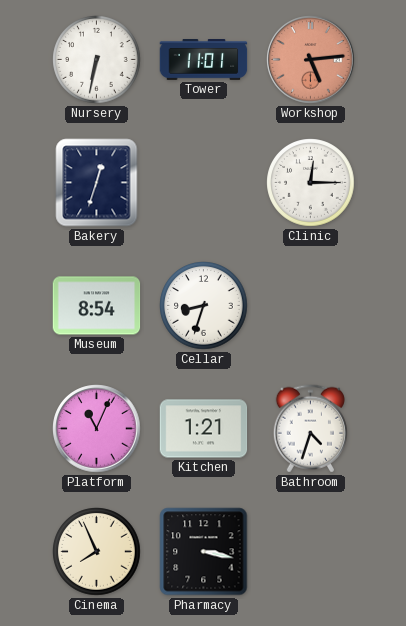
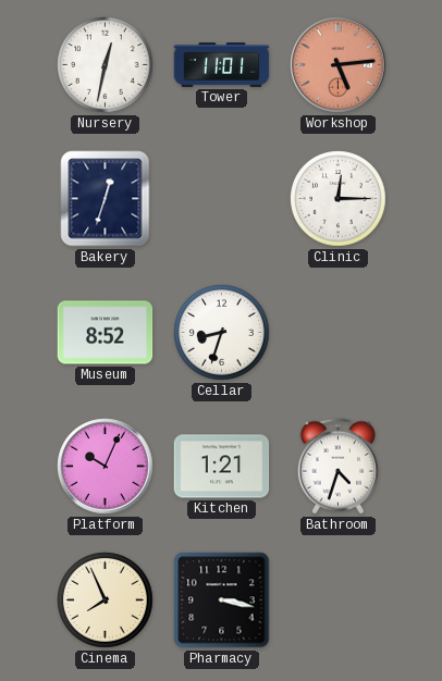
Nursery: 6:32 -> 12:32
Museum: 8:54 -> 8:52
Platform: 11:04 -> 10:04
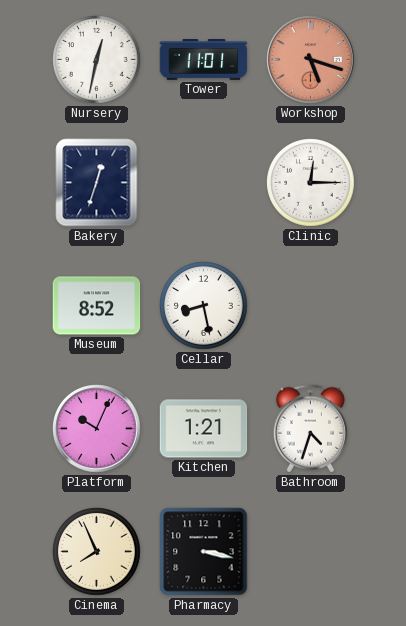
Workshop: 5:14 -> 5:18
Cellar: 8:33 -> 8:28
